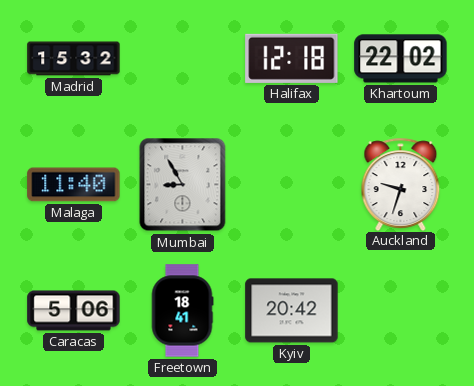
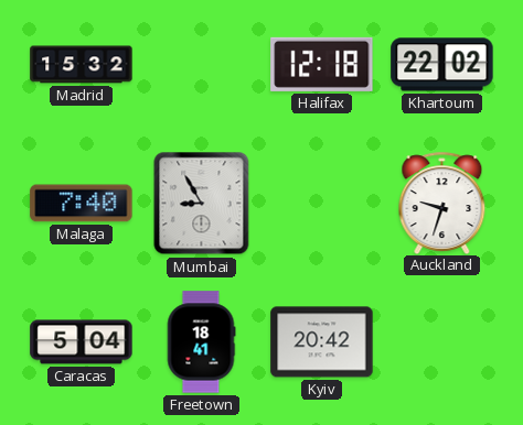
Malaga: 11:40 -> 7:40
Caracas: 5:06 -> 5:04
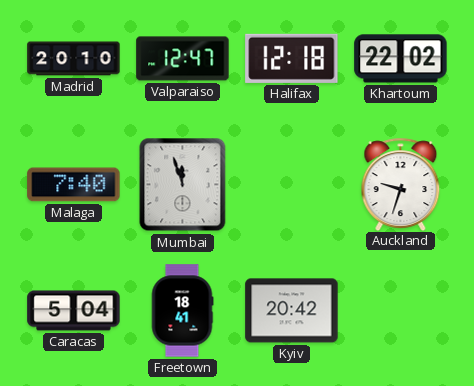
Madrid: 15:32 -> 20:10
Valparaiso: none -> 12:47
Mumbai: 8:55 -> 11:57
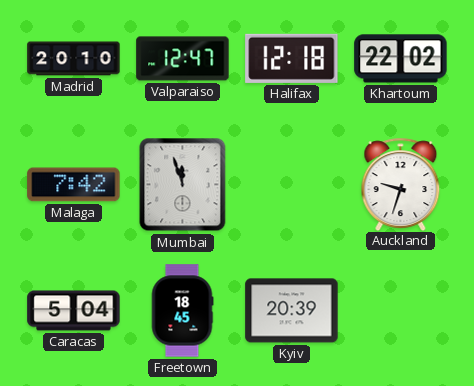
Malaga: 7:40 -> 7:42
Freetown: 18:41 -> 18:45
Kyiv: 20:42 -> 20:39
